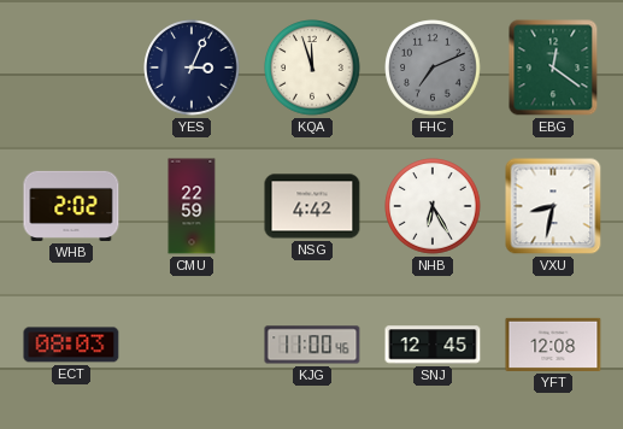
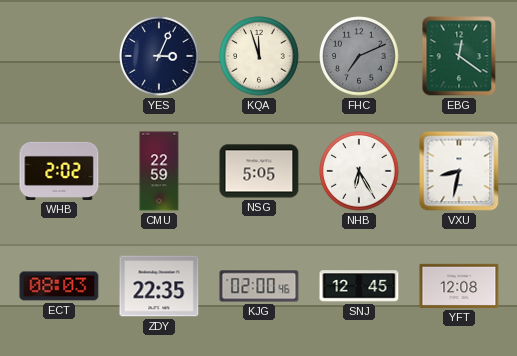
NSG: 4:42 -> 5:05
ZDY: none -> 22:35
KJG: 11:00 -> 02:00
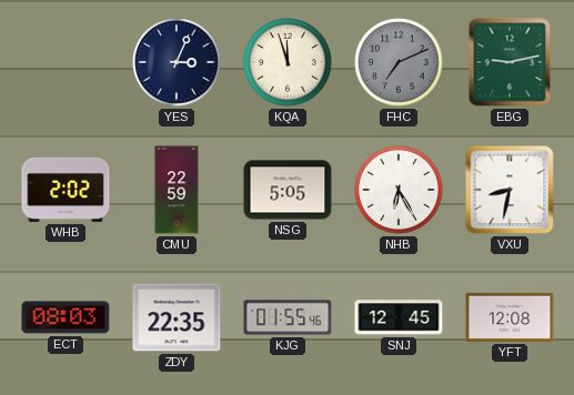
EBG: 12:21 -> 9:13
KJG: 02:00 -> 01:55
